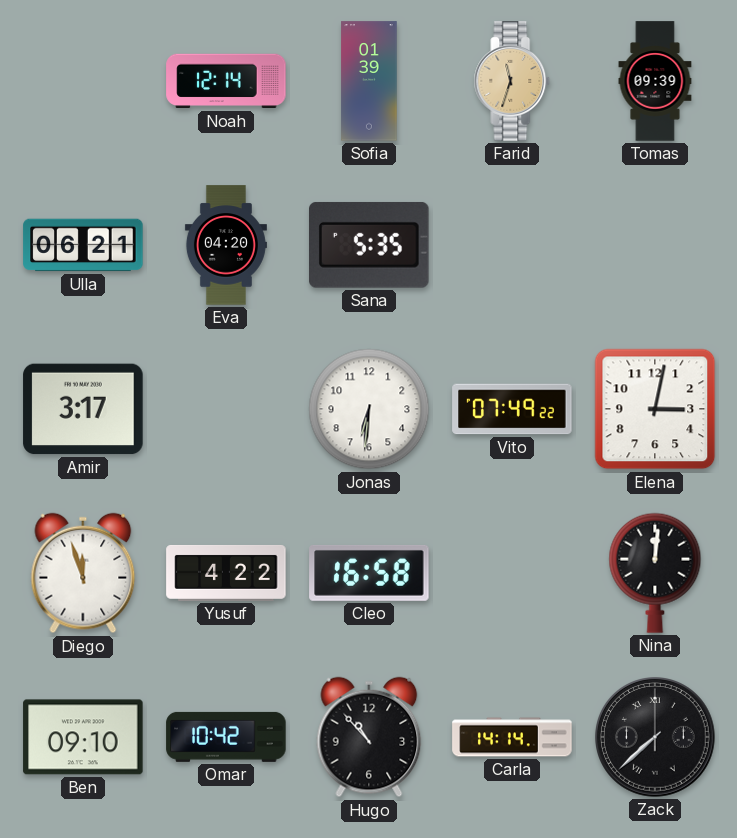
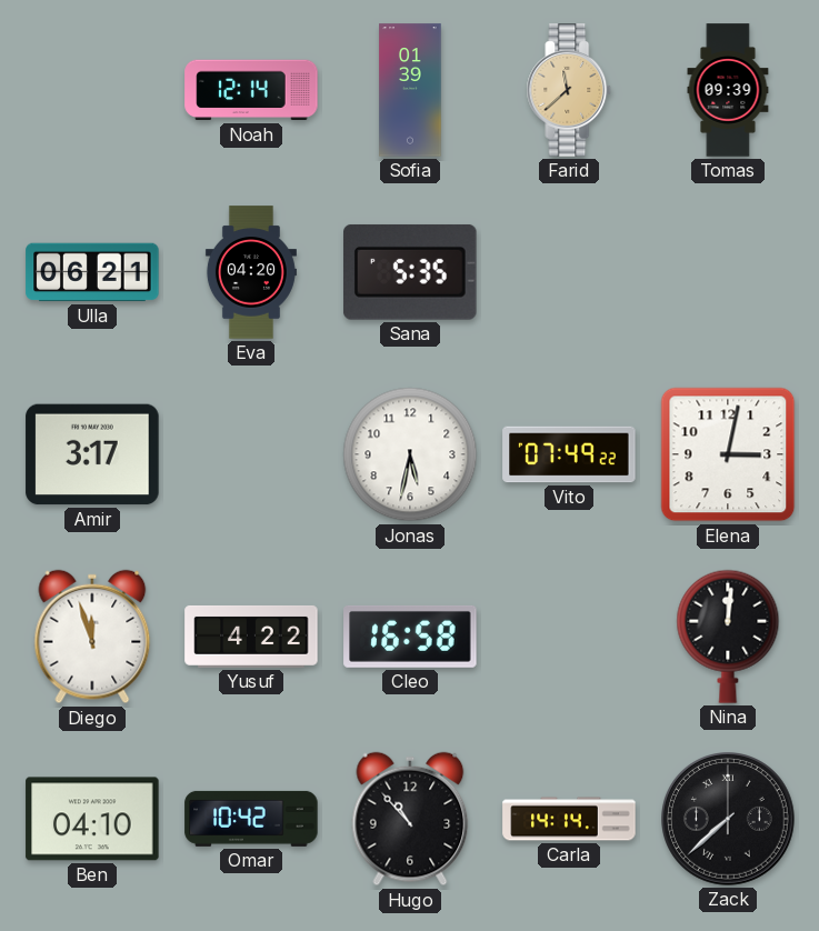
Farid: 11:33 -> 11:38
Jonas: 6:31 -> 5:32
Ben: 09:10 -> 04:10
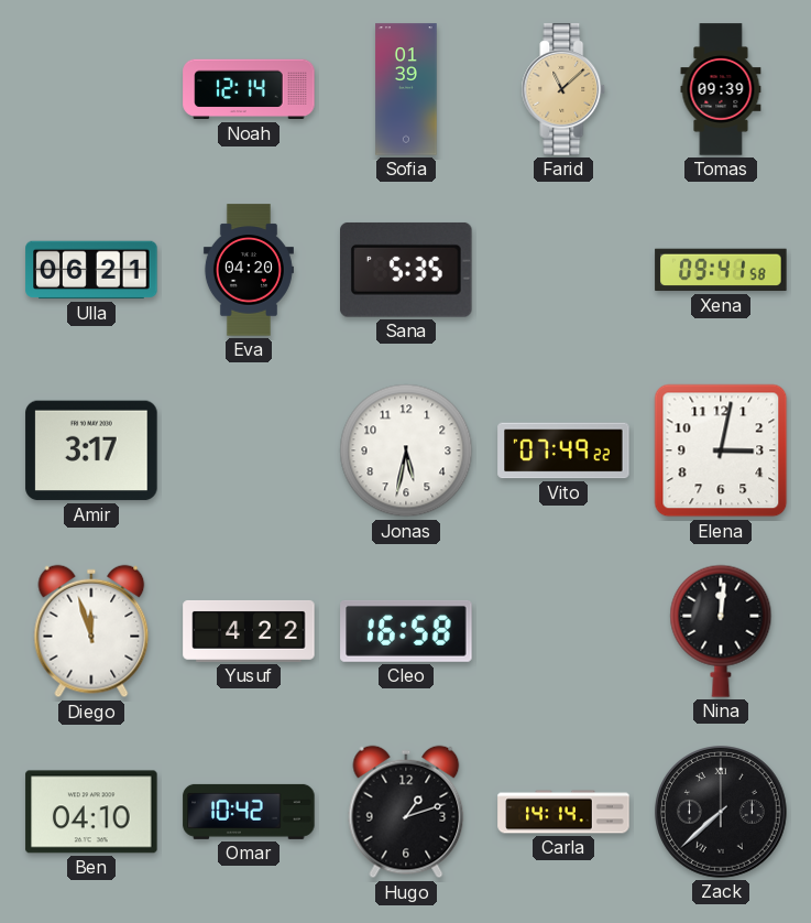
Farid: 11:38 -> 11:08
Xena: none -> 09:41
Hugo: 10:53 -> 1:12
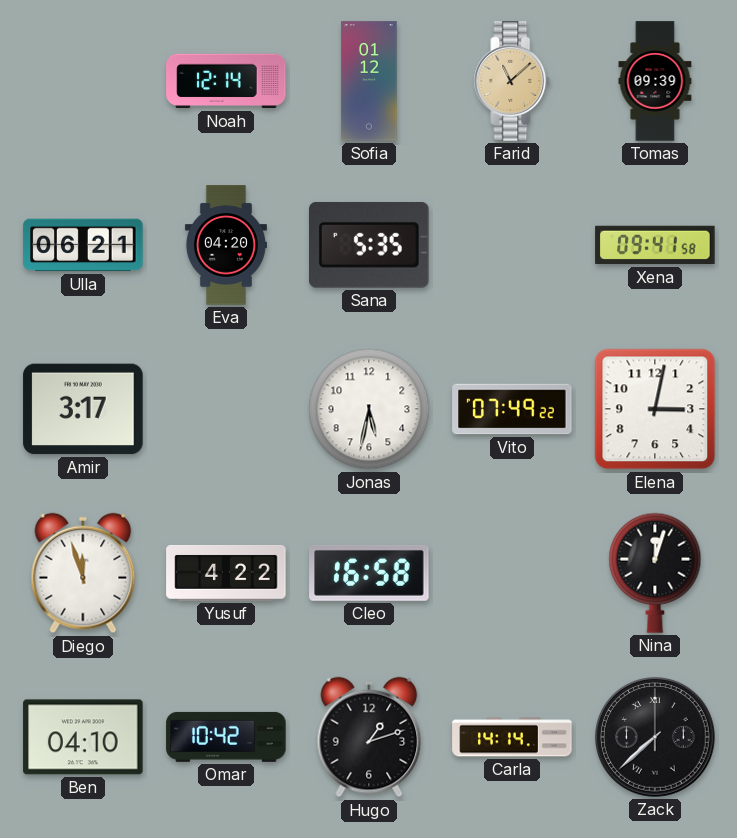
Sofia: 01:39 -> 01:12
Nina: 12:01 -> 12:03
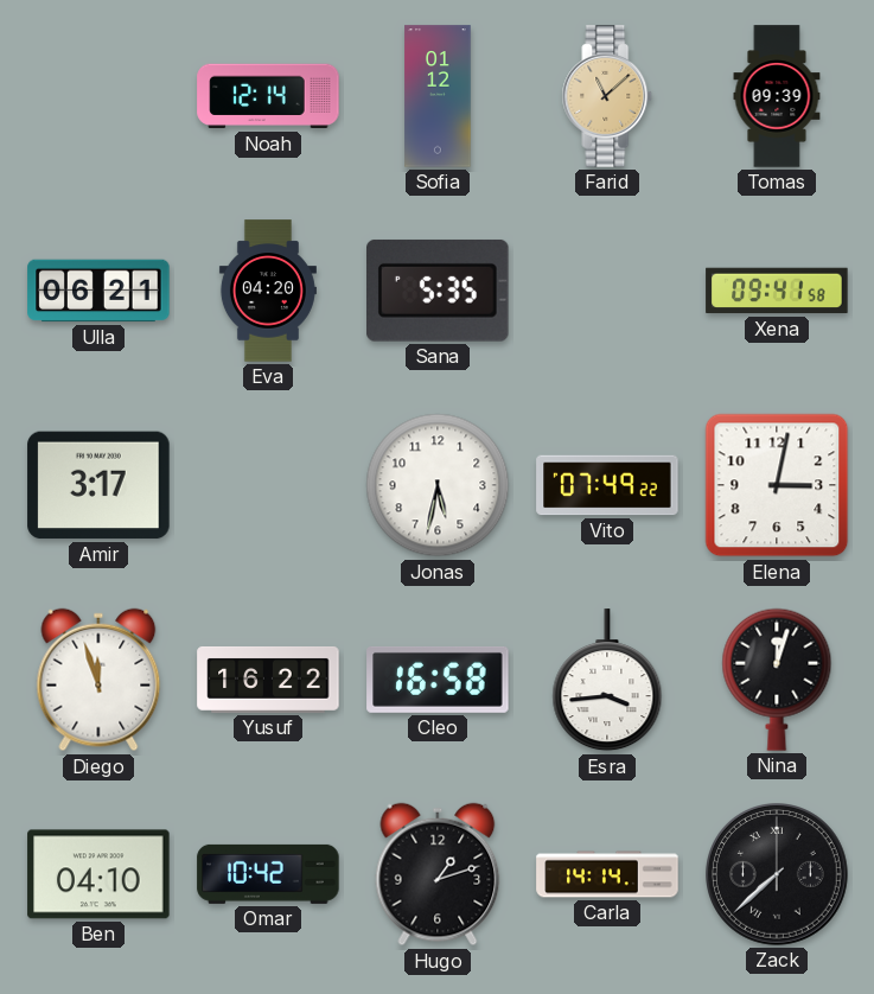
Yusuf: 4:22 -> 16:22
Esra: none -> 3:44
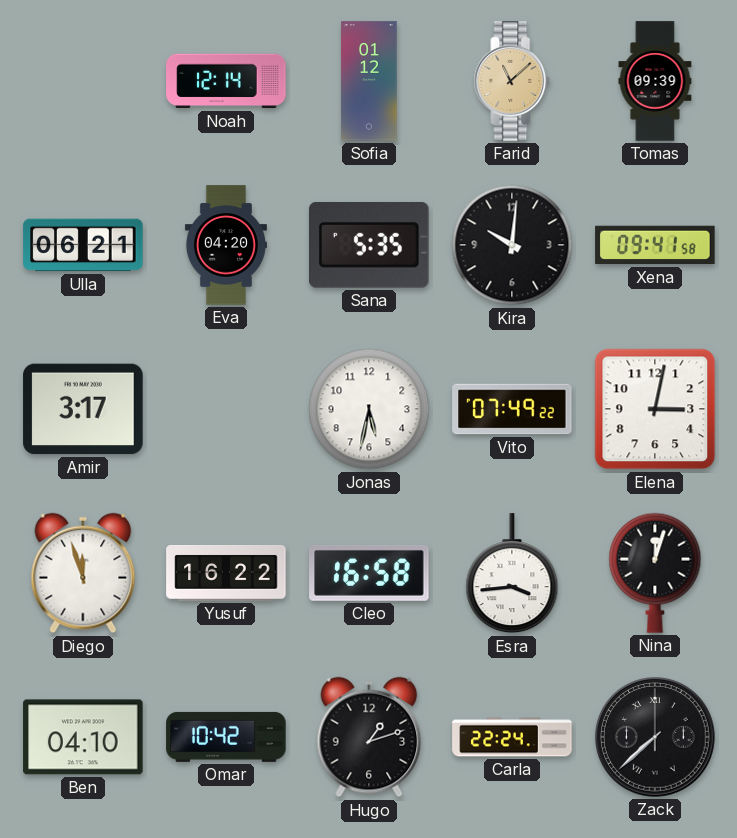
Kira: none -> 10:01
Carla: 14:14 -> 22:24
